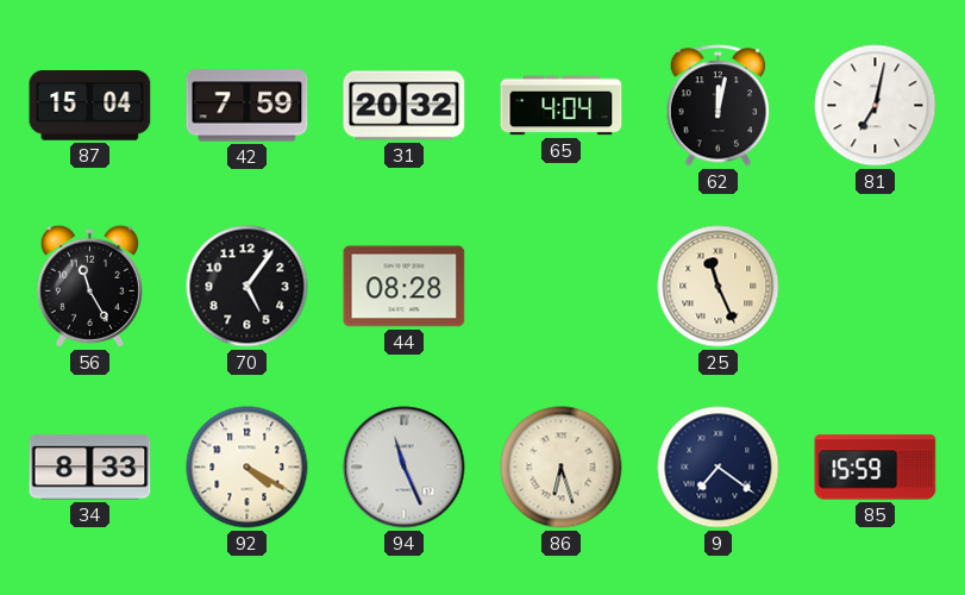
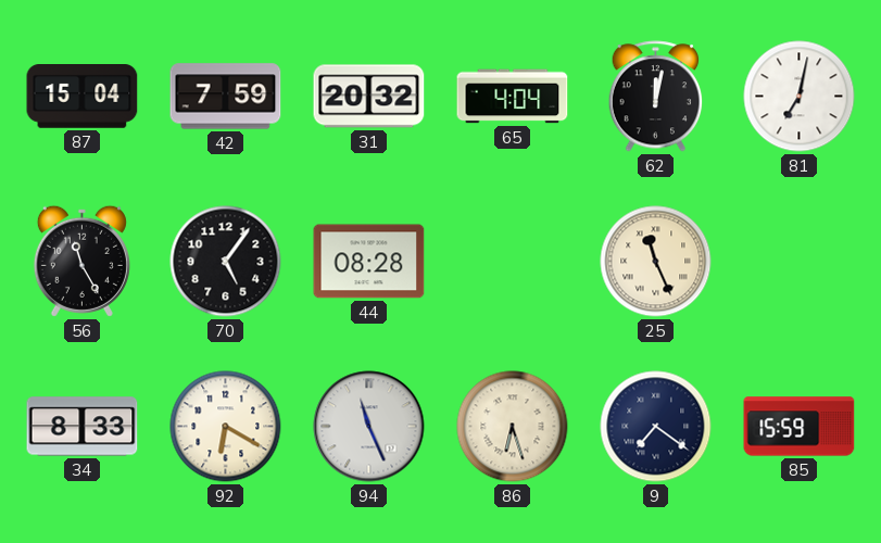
92: 4:20 -> 6:20
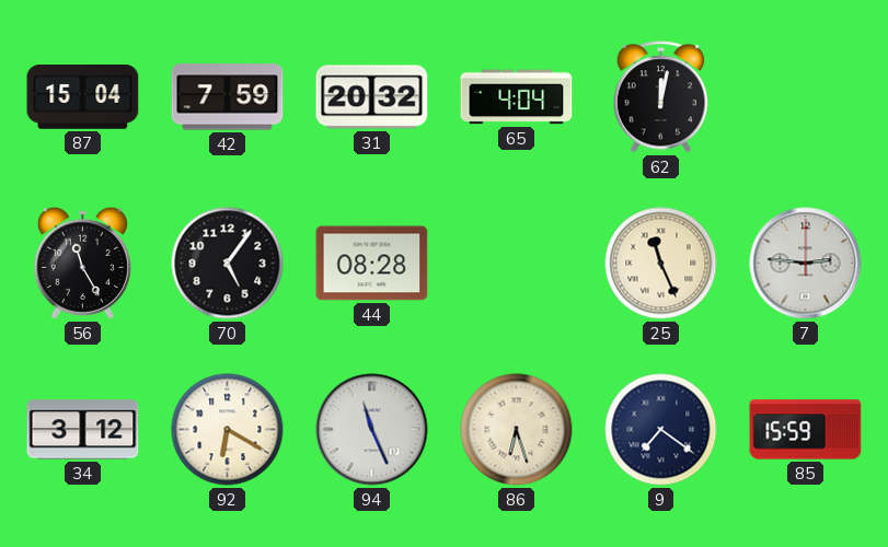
81: 7:02 -> none
7: none -> 2:46
34: 8:33 -> 3:12
